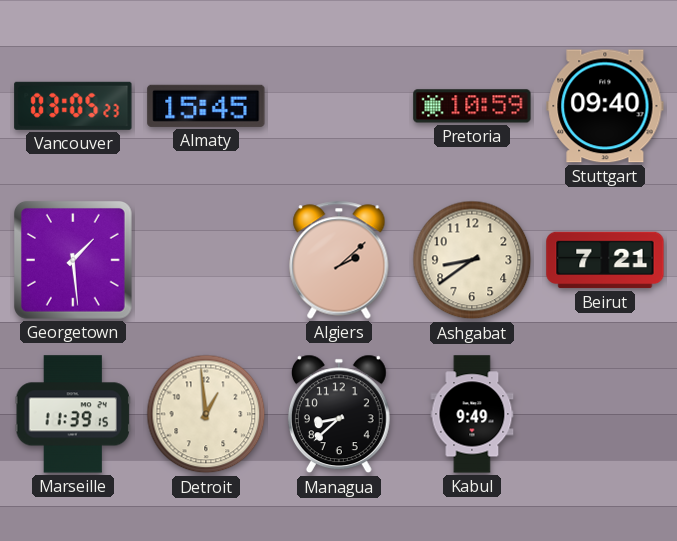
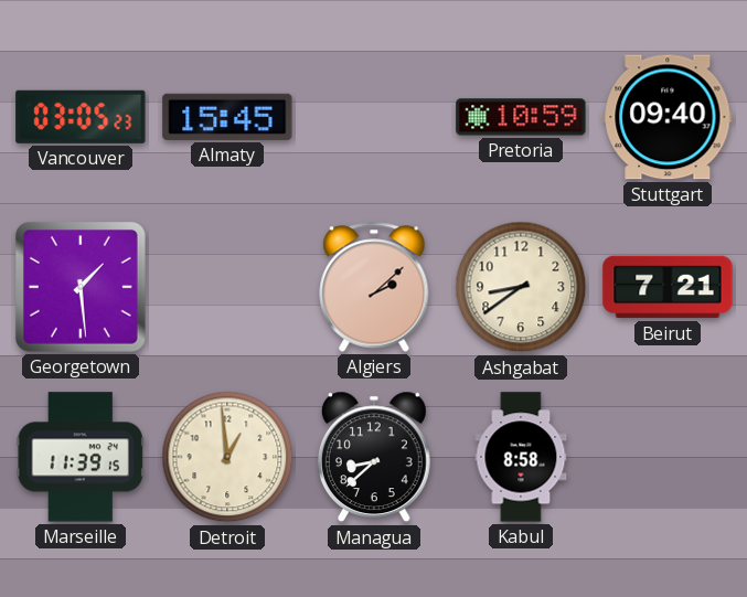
Kabul: 9:49 -> 8:58
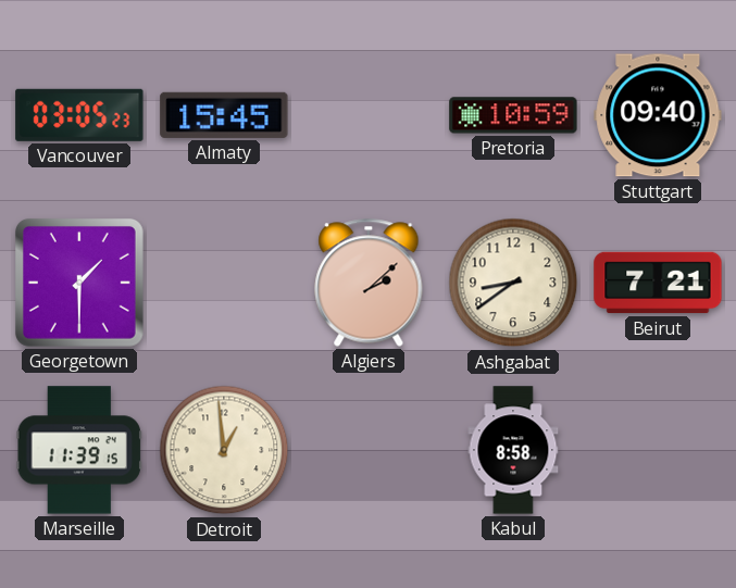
Georgetown: 1:29 -> 1:30
Managua: 8:38 -> none
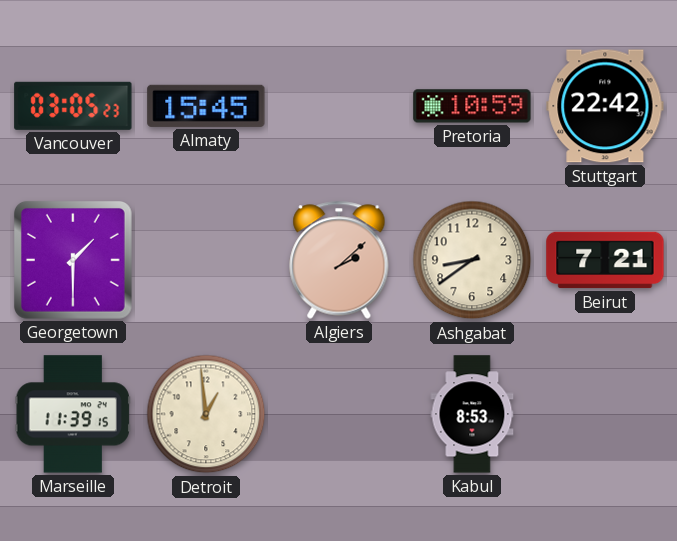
Stuttgart: 09:40 -> 22:42
Kabul: 8:58 -> 8:53
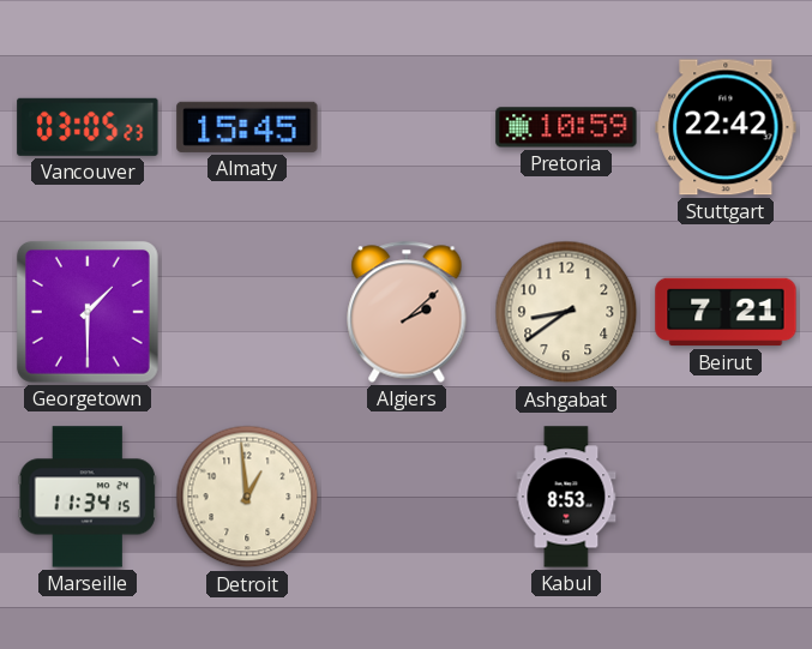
Marseille: 11:39 -> 11:34
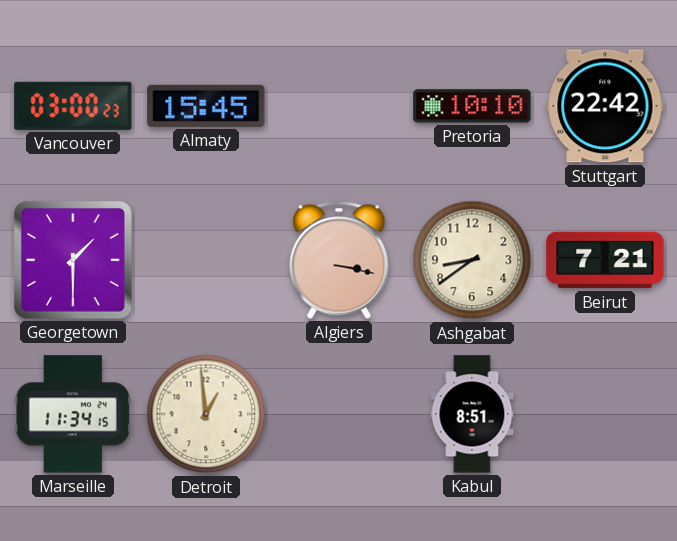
Vancouver: 03:05 -> 03:00
Pretoria: 10:59 -> 10:10
Algiers: 2:08 -> 3:17
Kabul: 8:53 -> 8:51
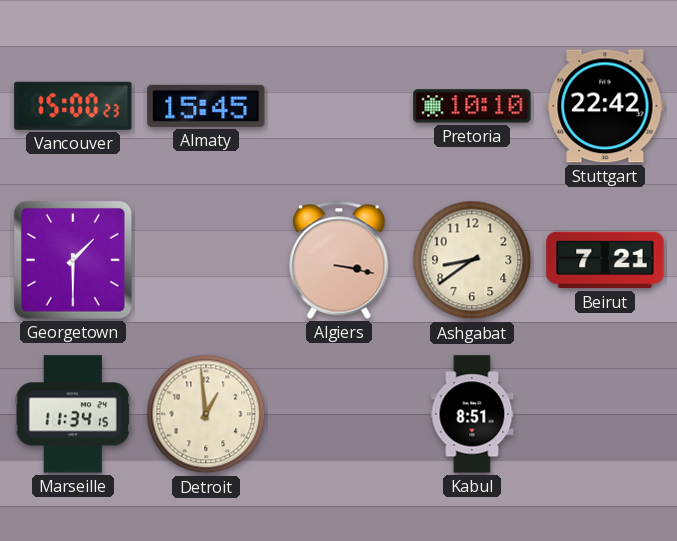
Vancouver: 03:00 -> 15:00
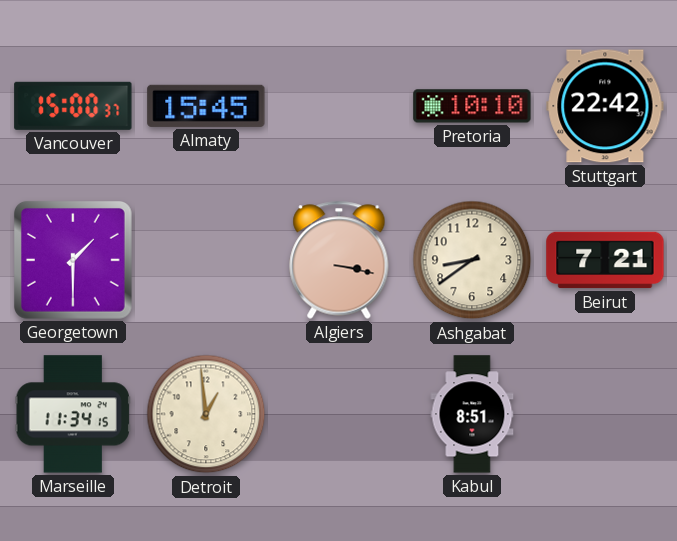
Vancouver: 15:00:23 -> 15:00:37
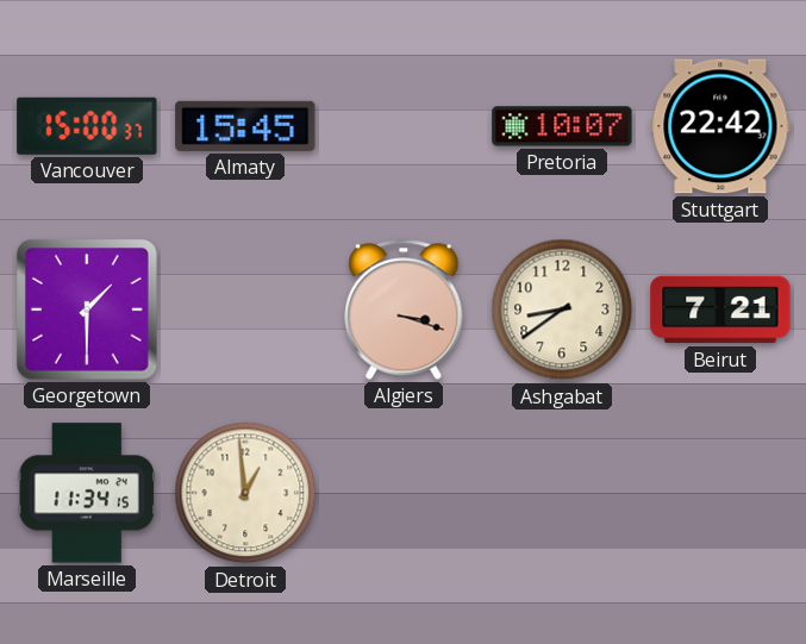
Pretoria: 10:10 -> 10:07
Algiers: 3:17 -> 3:18
Kabul: 8:51 -> none
